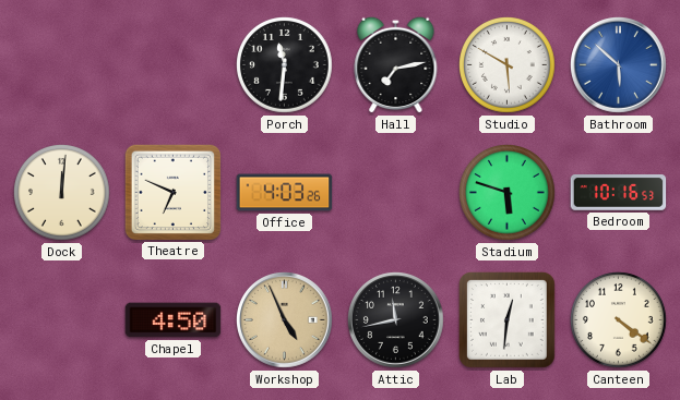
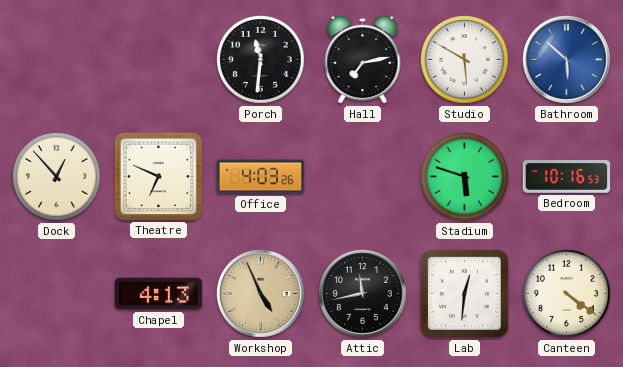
Dock: 12:01 -> 12:53
Chapel: 4:50 -> 4:13
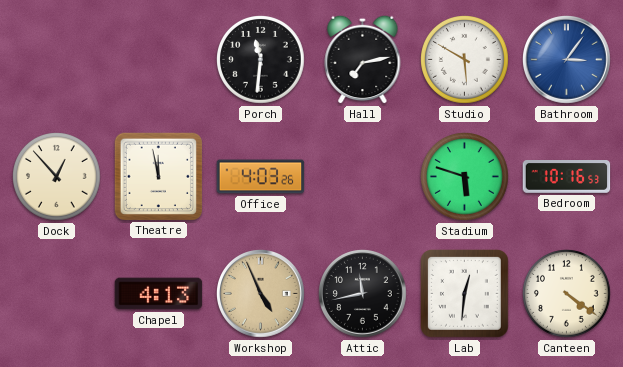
Bathroom: 5:52 -> 3:06
Theatre: 6:49 -> 11:58
